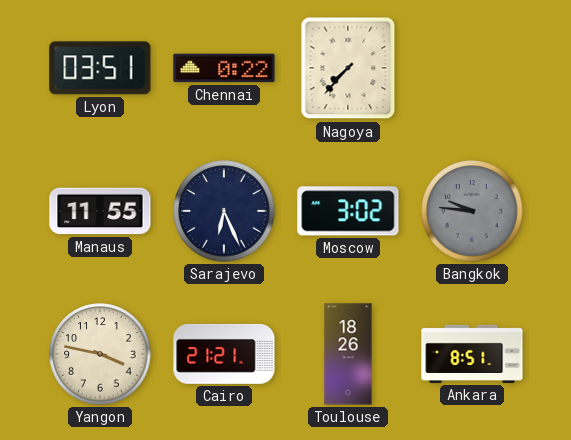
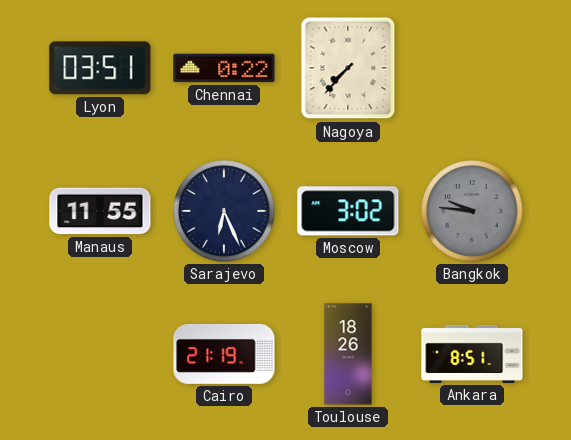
Yangon: 3:47 -> none
Cairo: 21:21 -> 21:19
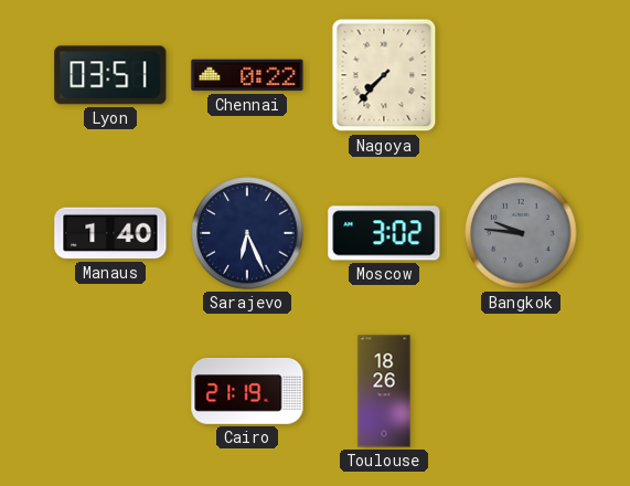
Manaus: 11:55 -> 1:40
Ankara: 8:51 -> none
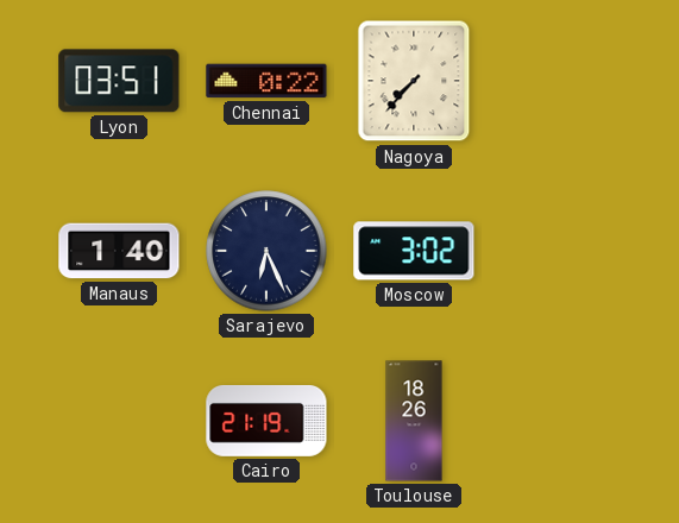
Bangkok: 9:46 -> none
